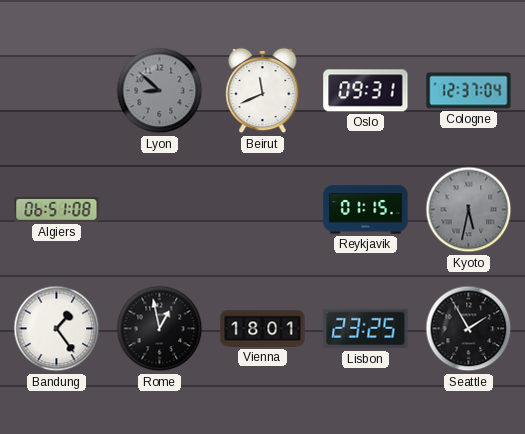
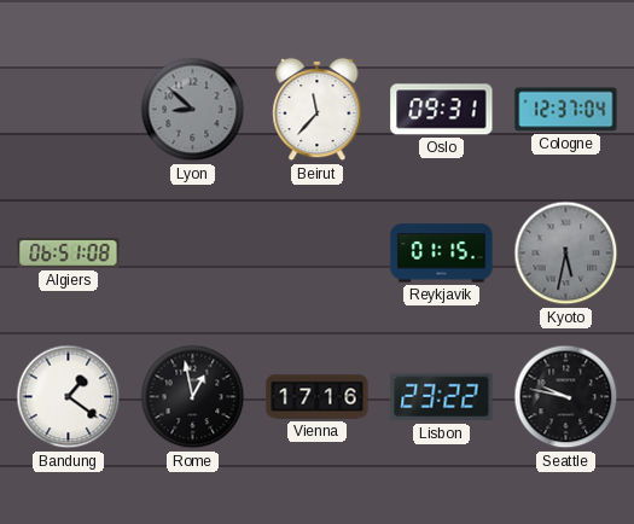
Beirut: 11:41 -> 11:37
Bandung: 1:24 -> 1:21
Vienna: 18:01 -> 17:16
Lisbon: 23:25 -> 23:22
Seattle: 1:55 -> 9:47
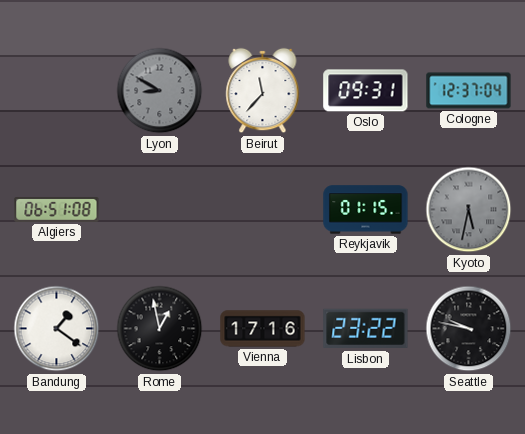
Lyon: 8:52 -> 8:50
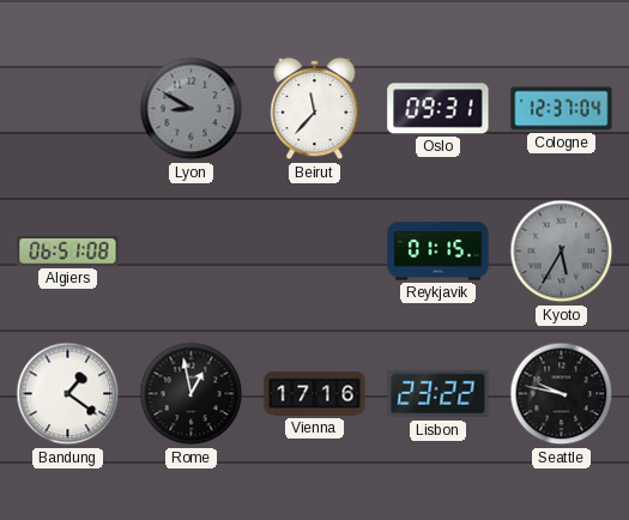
Kyoto: 5:32 -> 5:35
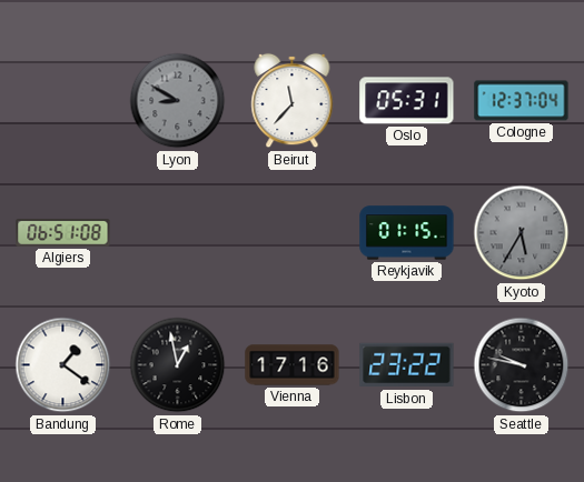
Oslo: 09:31 -> 05:31
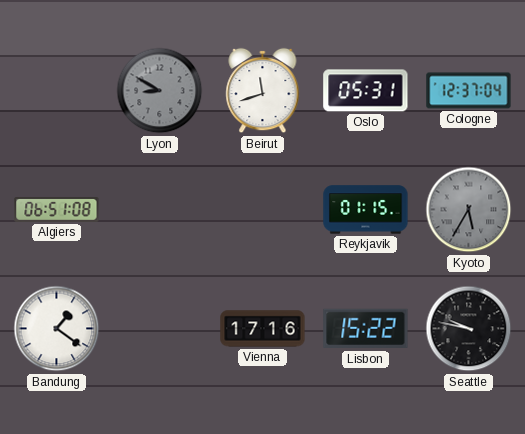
Beirut: 11:37 -> 11:42
Rome: 12:58 -> none
Lisbon: 23:22 -> 15:22
